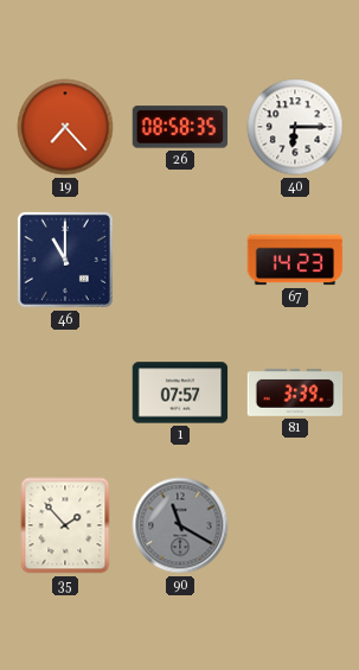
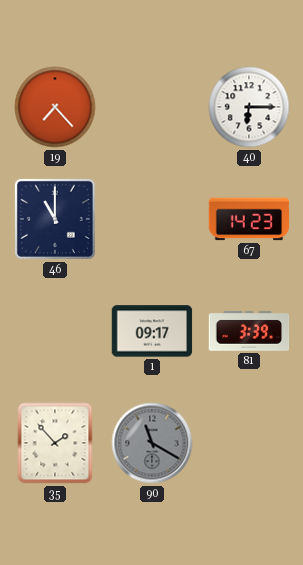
26: 08:58 -> none
1: 07:57 -> 09:17
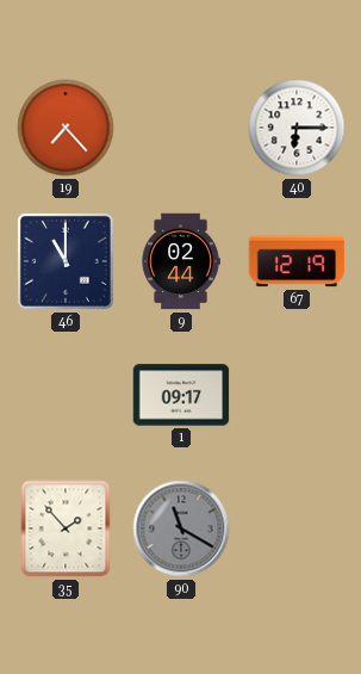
9: none -> 02:44
67: 14:23 -> 12:19
81: 3:39 -> none
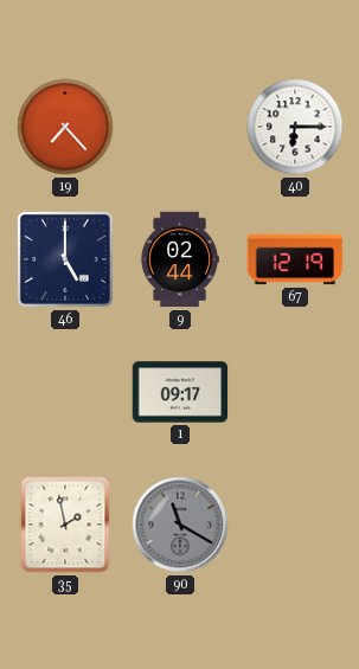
46: 11:00 -> 5:00
35: 1:53 -> 1:58
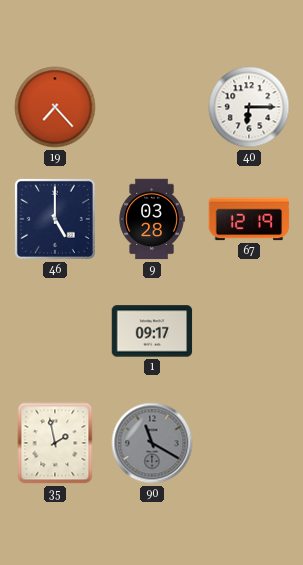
9: 02:44 -> 03:28
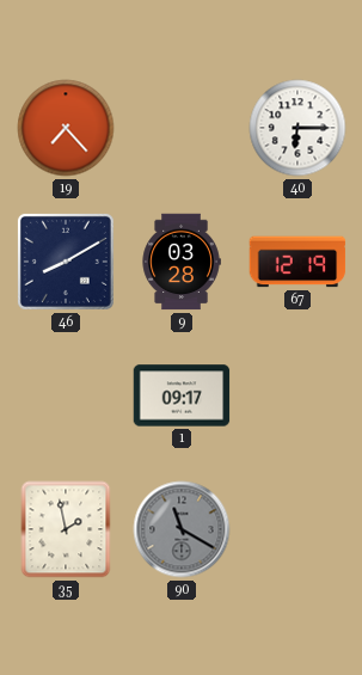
46: 5:00 -> 8:10
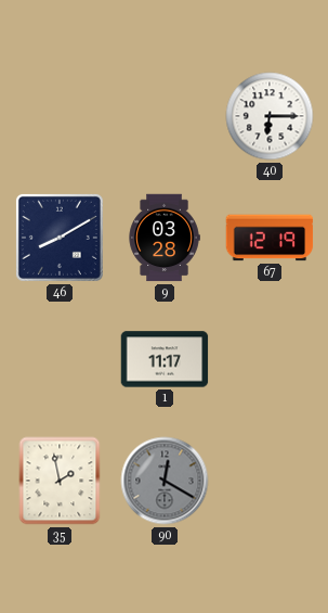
19: 7:23 -> none
1: 09:17 -> 11:17
90: 11:20 -> 12:20
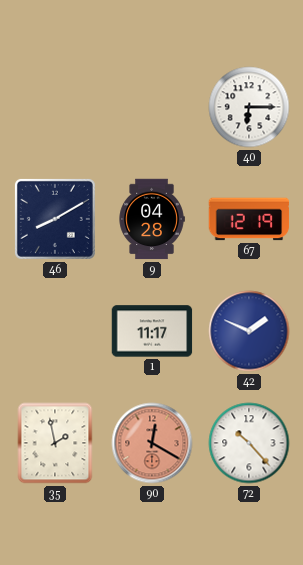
9: 03:28 -> 04:28
42: none -> 1:49
90 dial: grey -> salmon
72: none -> 10:23
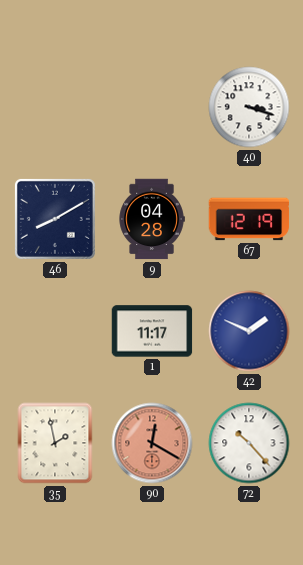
40: 6:15 -> 3:18
